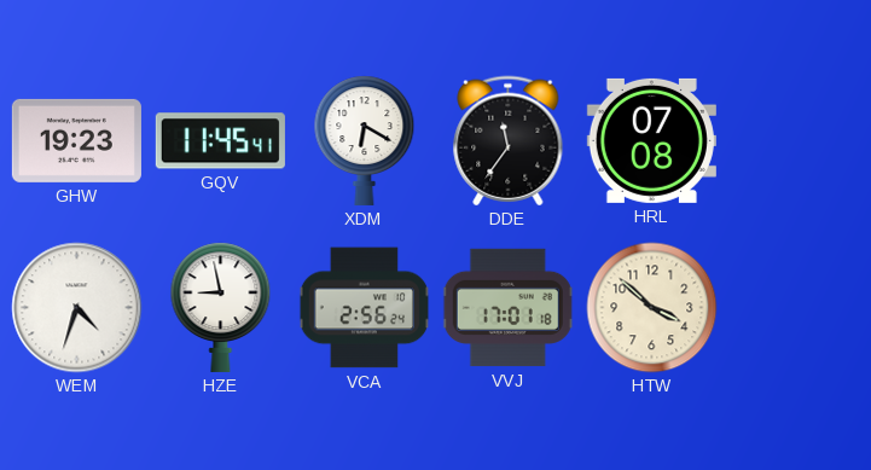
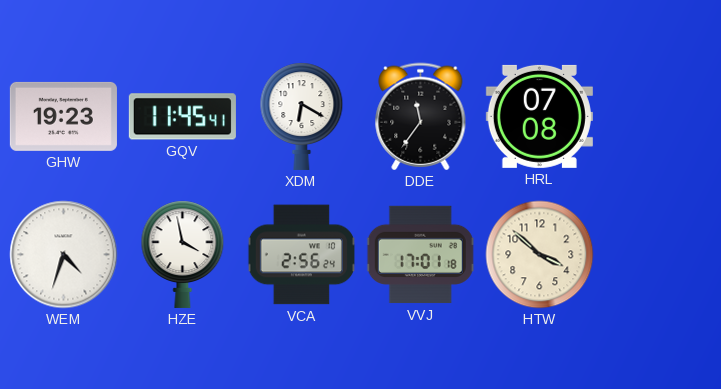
HZE: 8:58 -> 3:58
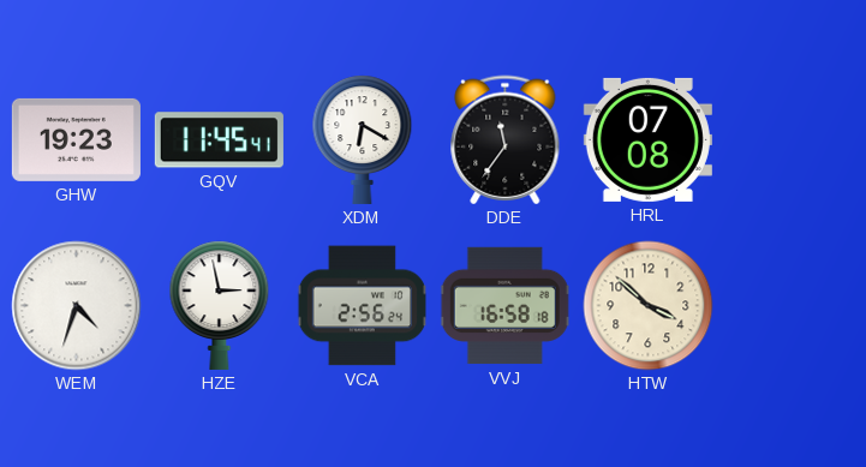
HZE: 3:58 -> 2:58
VVJ: 17:01 -> 16:58
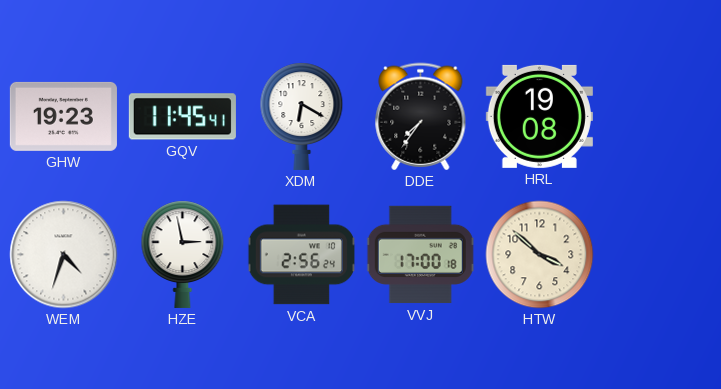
DDE: 11:36 -> 7:36
HRL: 07:08 -> 19:08
VVJ: 16:58 -> 17:00
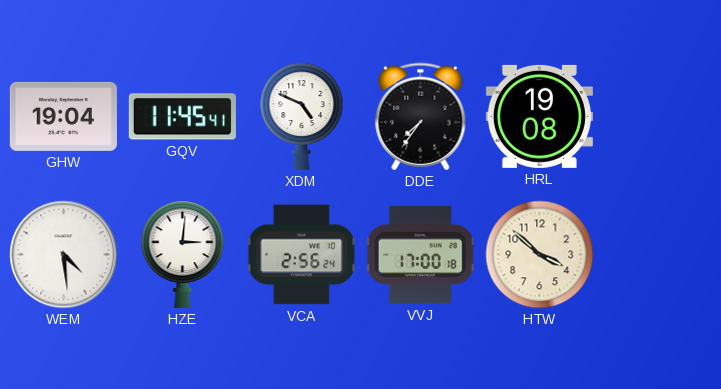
GHW: 19:23 -> 19:04
XDM: 6:20 -> 4:49
WEM: 4:33 -> 4:29
HZE: 2:58 -> 3:01
